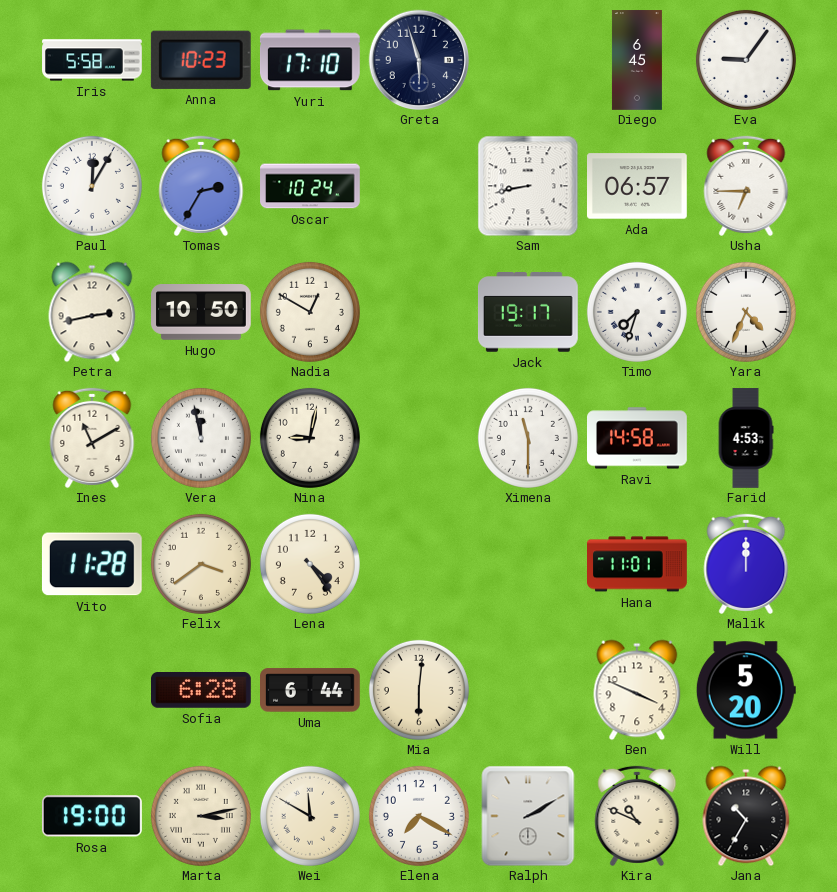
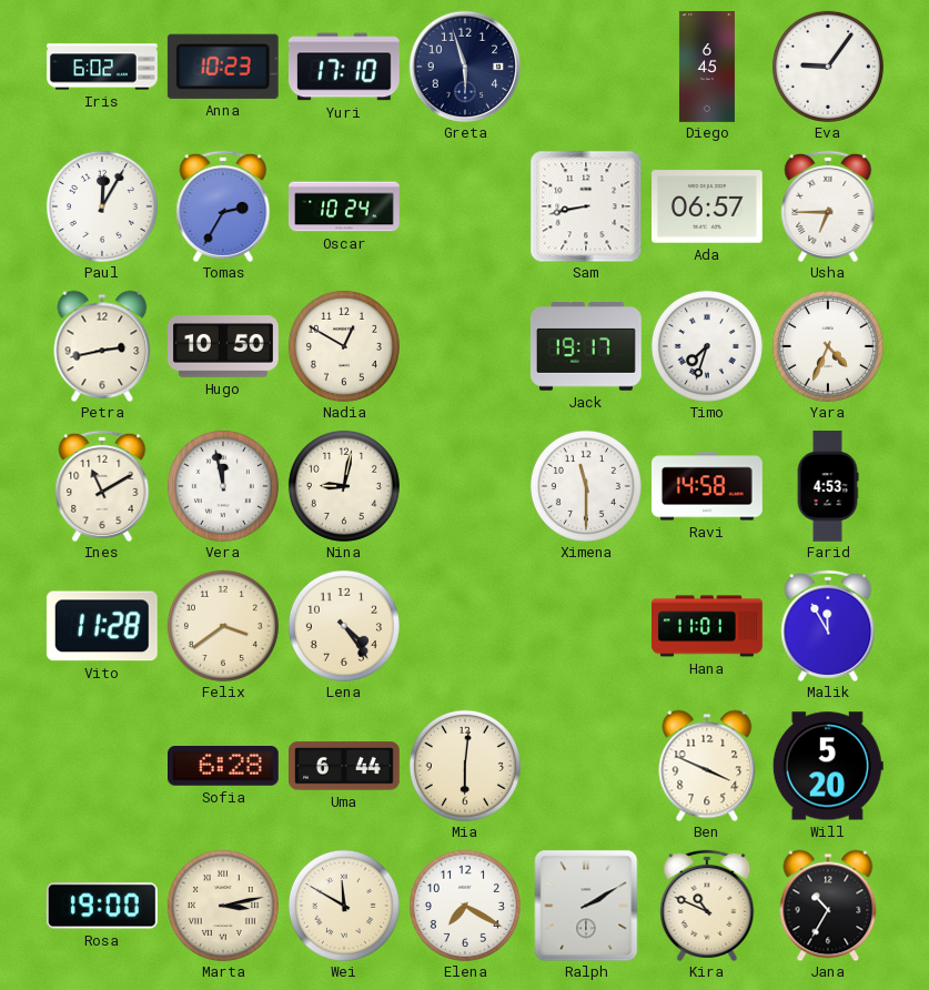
Iris: 5:58 -> 6:02
Malik: 12:00 -> 11:55
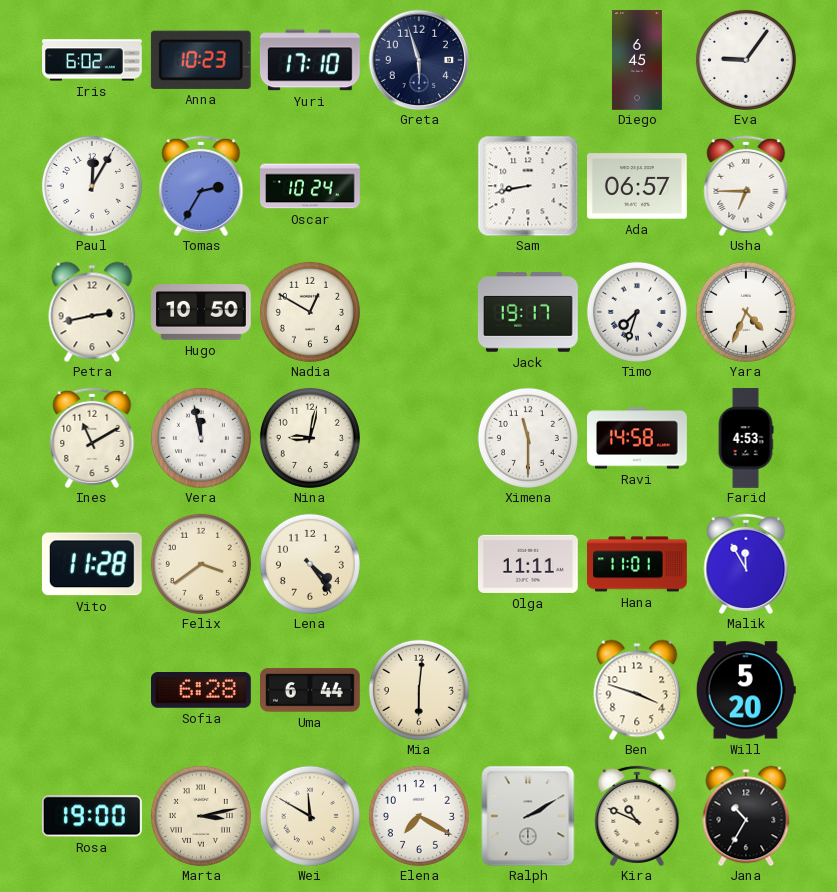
Olga: none -> 11:11
Ben: 3:49 -> 3:48
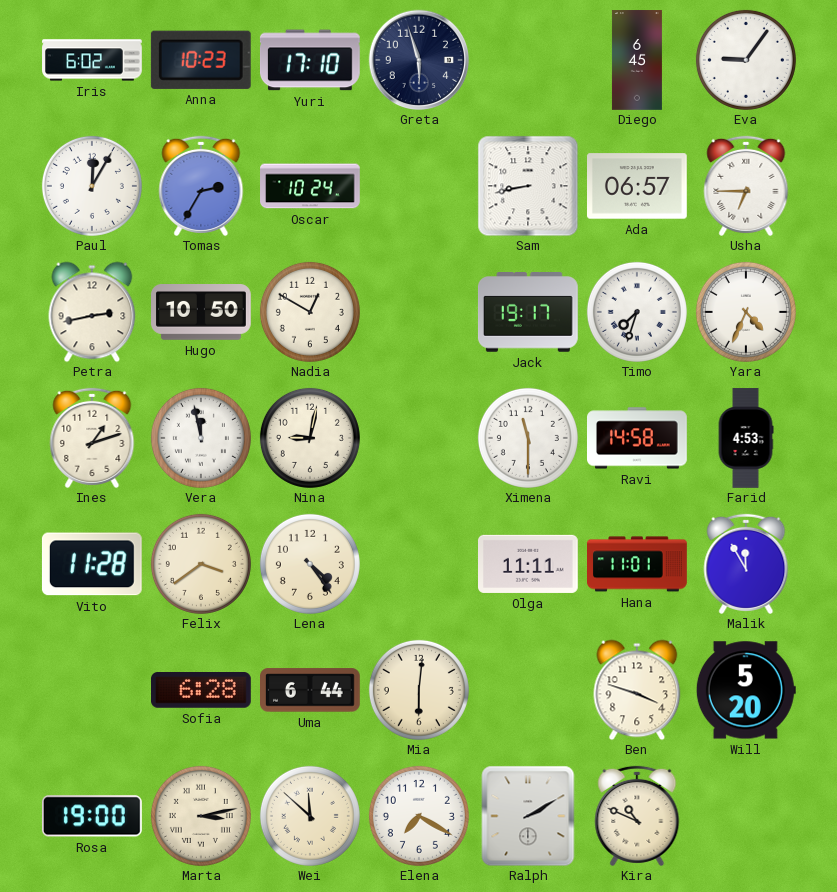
Ines: 11:10 -> 1:12
Wei: 11:50 -> 11:52
Jana: 10:35 -> none
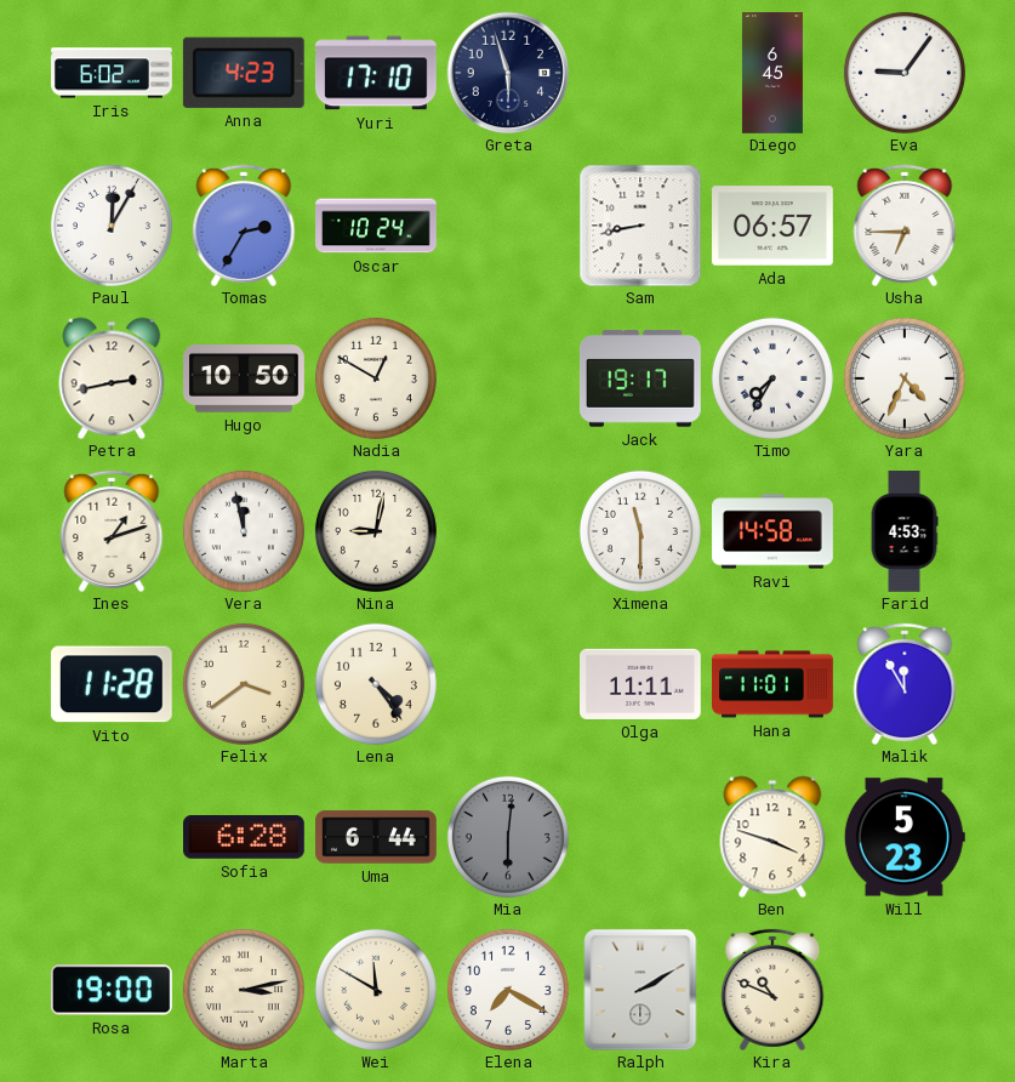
Anna: 10:23 -> 4:23
Timo: 7:33 -> 7:35
Mia dial: cream -> grey
Will: 5:20 -> 5:23
Wei: 11:52 -> 11:50
